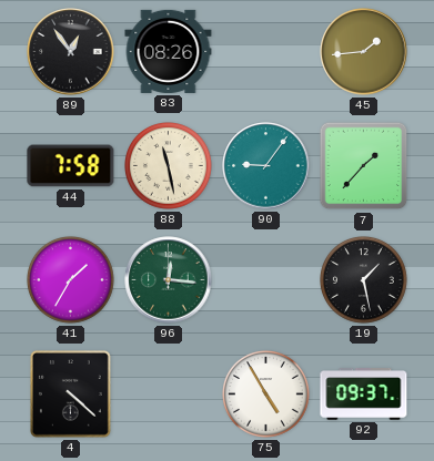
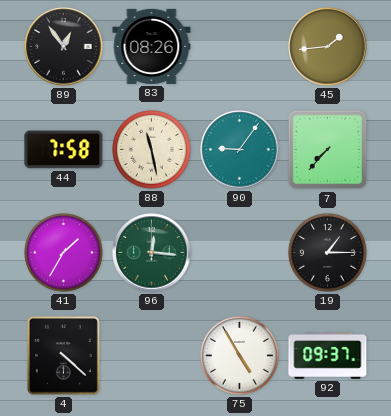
7: 1:37 -> 7:37
19: 1:28 -> 1:15
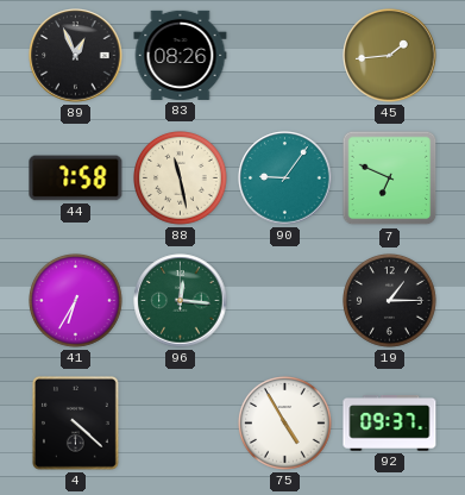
89: 12:54 -> 12:56
7: 7:37 -> 6:49
41: 1:35 -> 6:35
